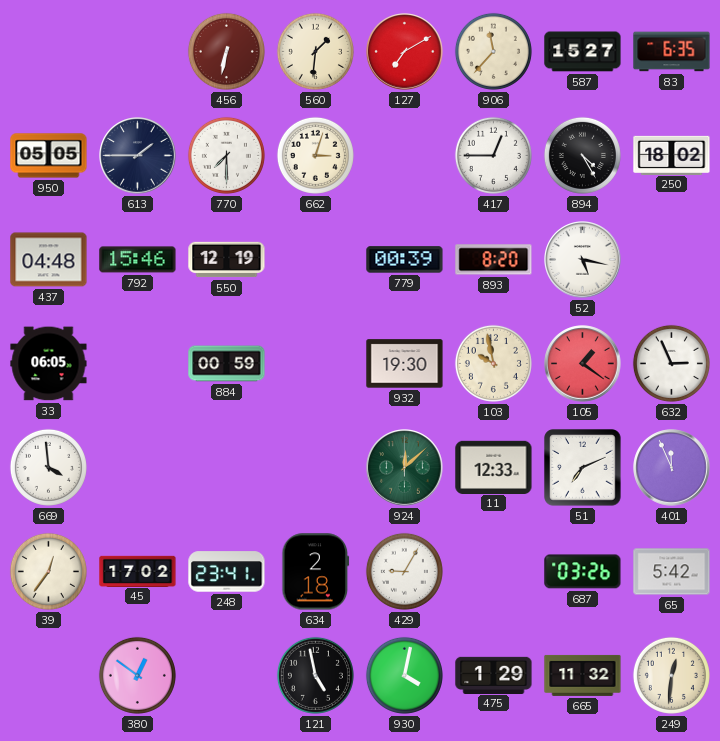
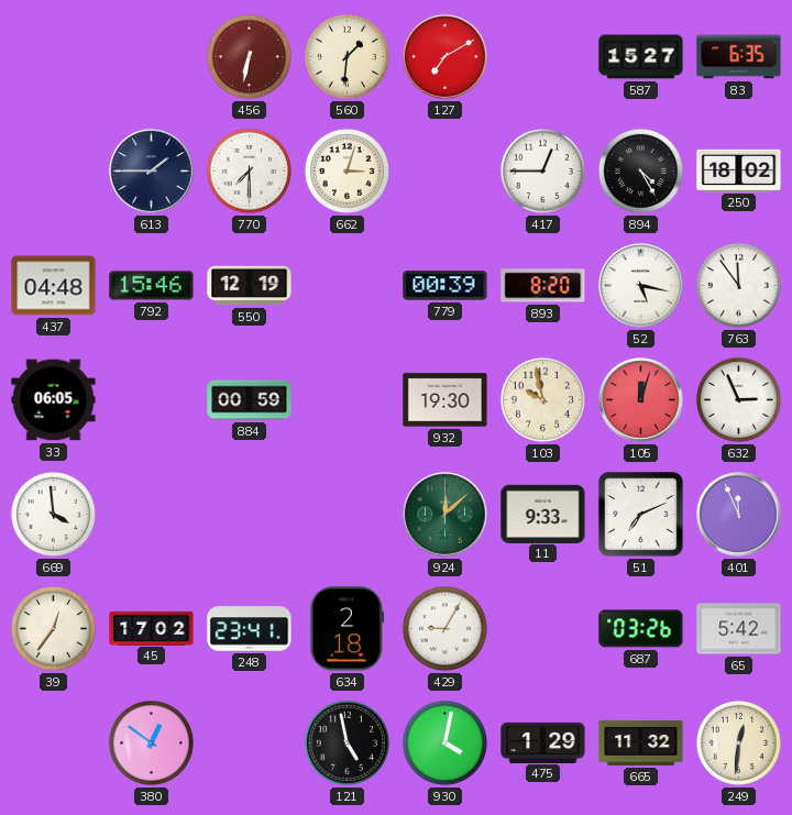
906: 11:37 -> none
950: 05:05 -> none
763: none -> 11:54
105: 1:21 -> 12:03
11: 12:33 -> 9:33
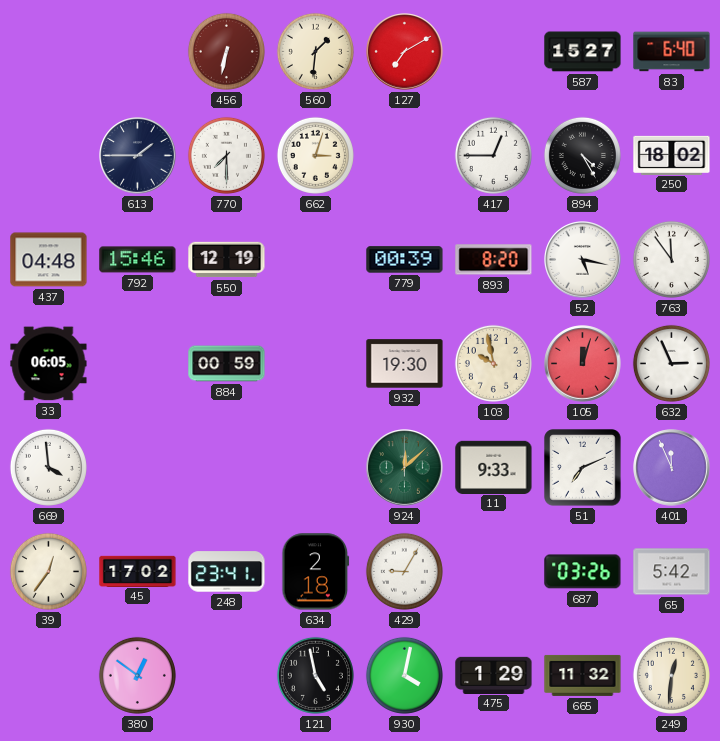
83: 6:35 -> 6:40
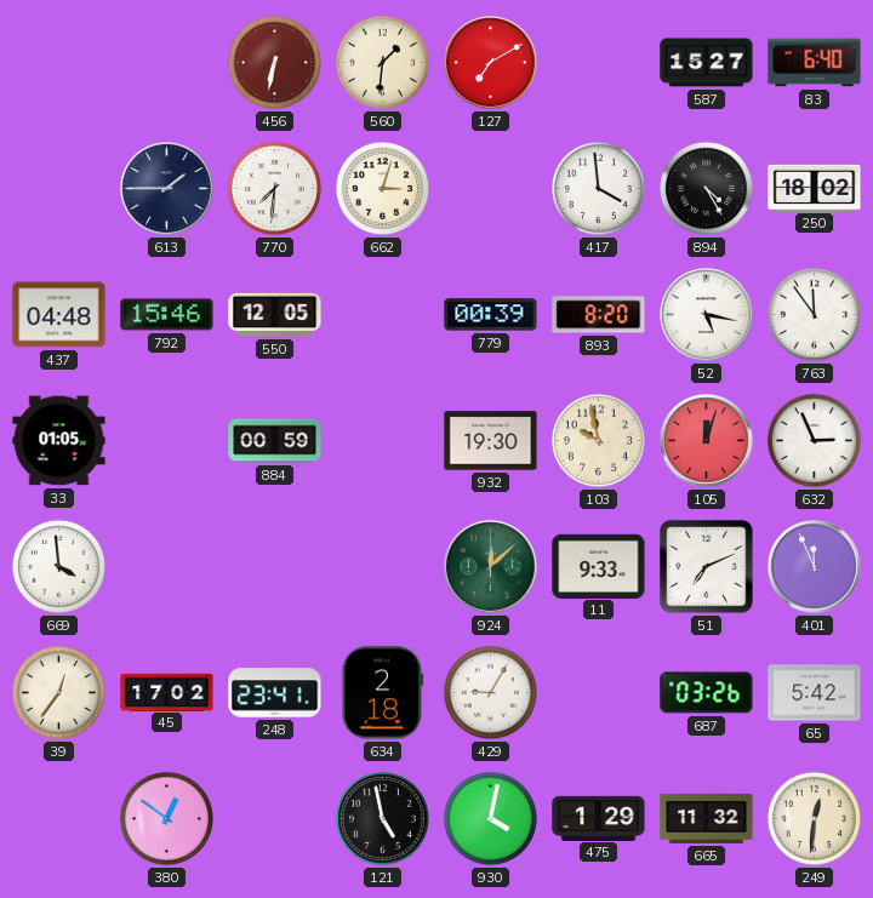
770: 7:30 -> 7:31
417: 12:45 -> 3:59
550: 12:19 -> 12:05
33: 06:05 -> 01:05
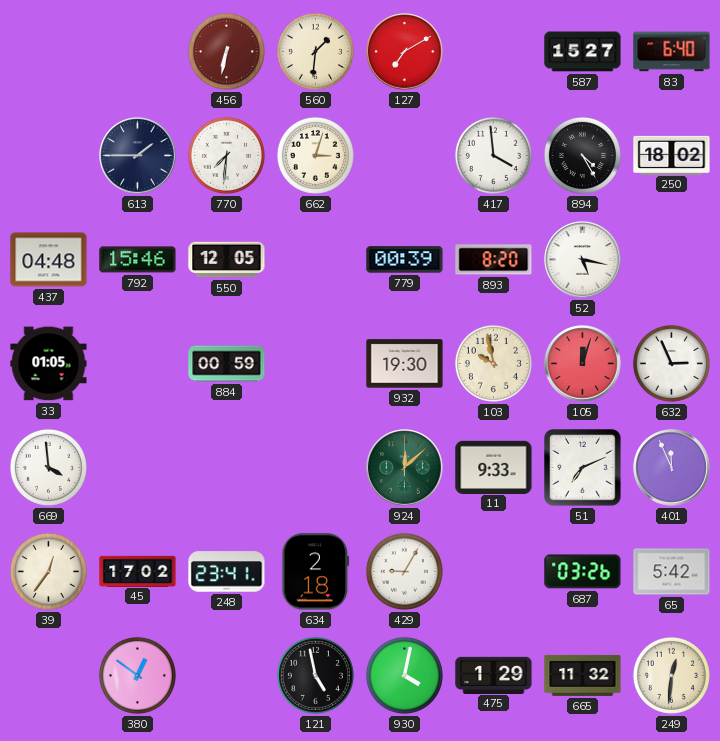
763: 11:54 -> none
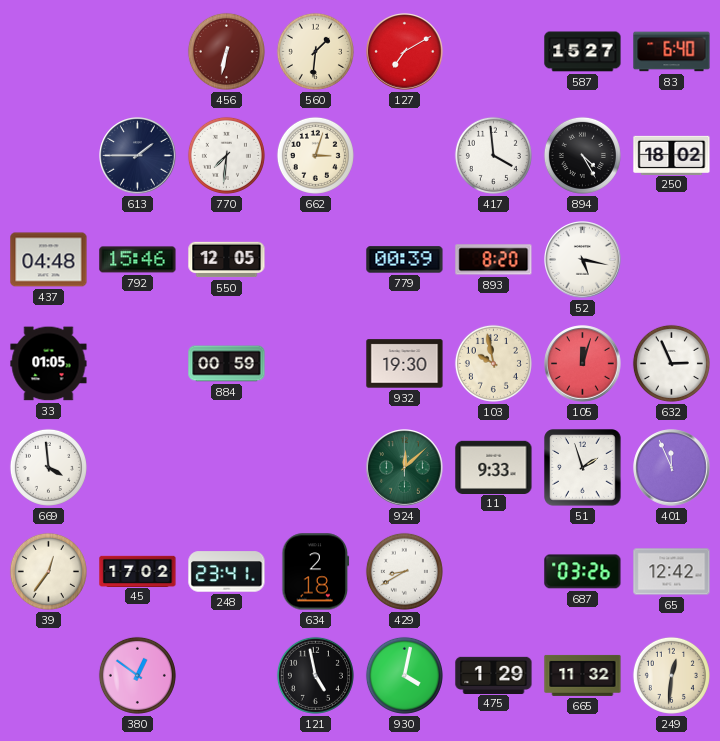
51: 7:11 -> 1:57
429: 9:05 -> 8:40
65: 5:42 -> 12:42
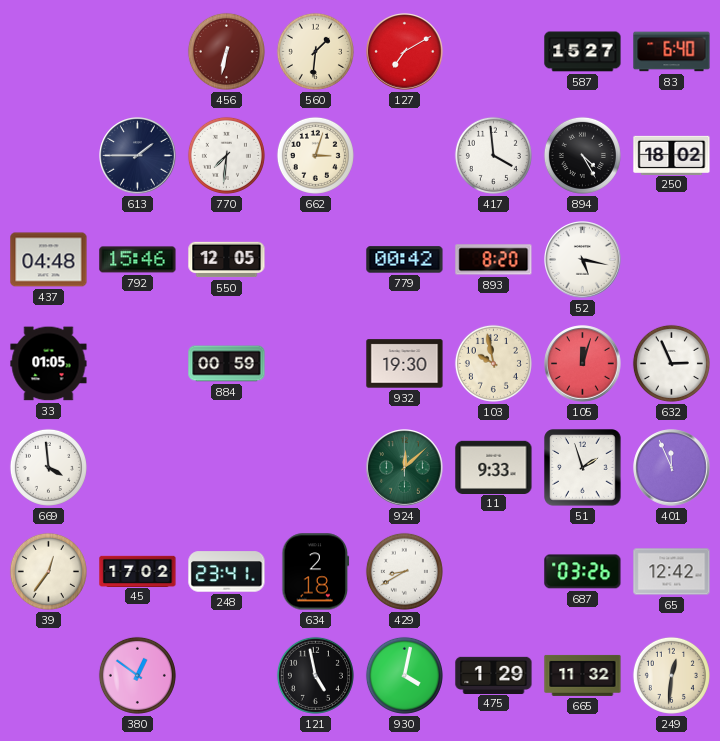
779: 00:39 -> 00:42
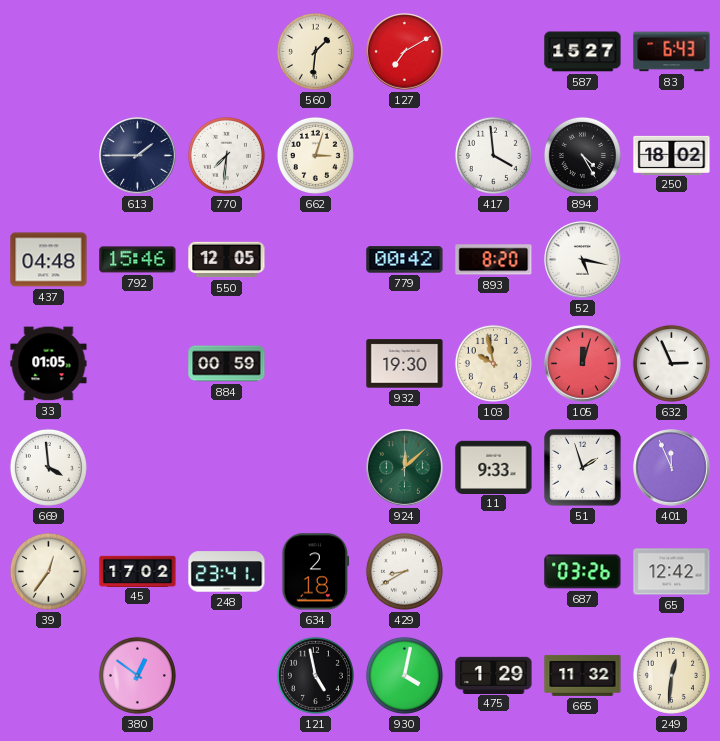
456: 6:32 -> none
83: 6:40 -> 6:43
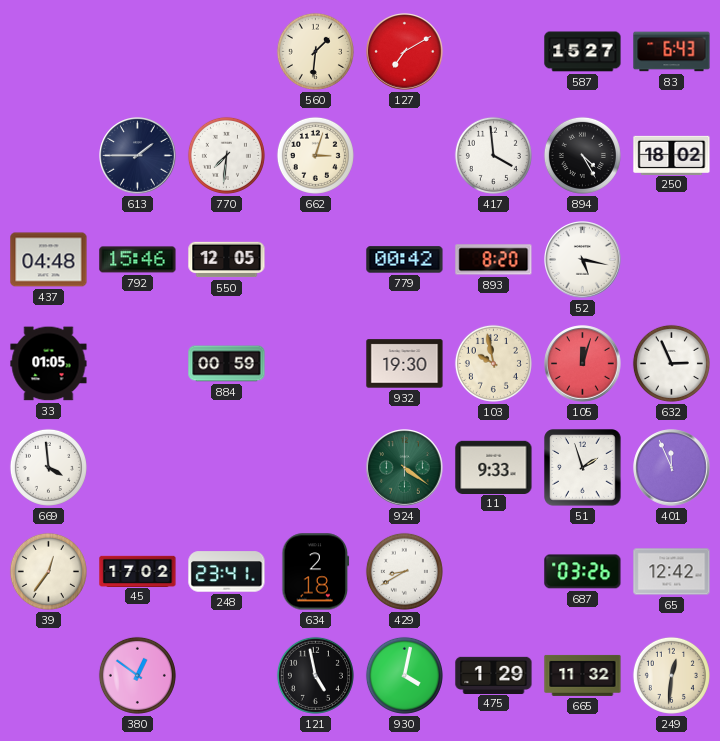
924: 12:08 -> 4:21
